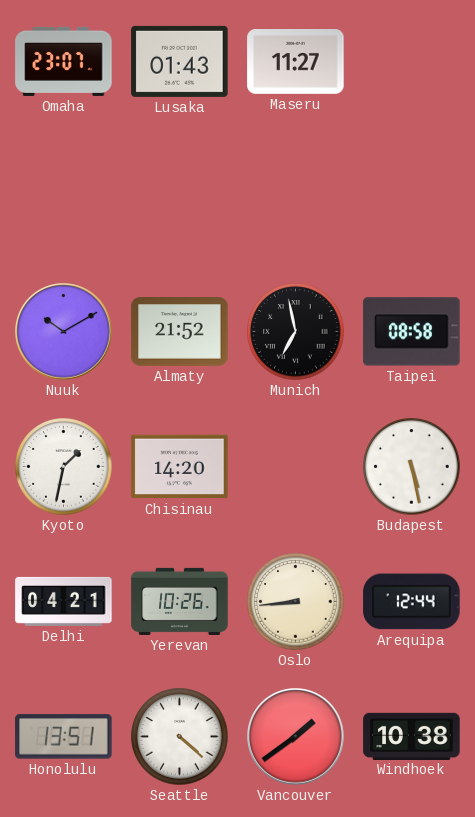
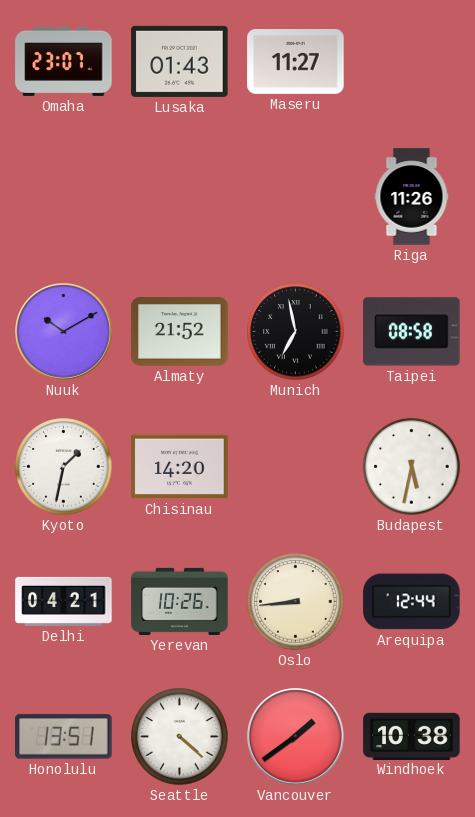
Riga: none -> 11:26
Budapest: 5:28 -> 5:32
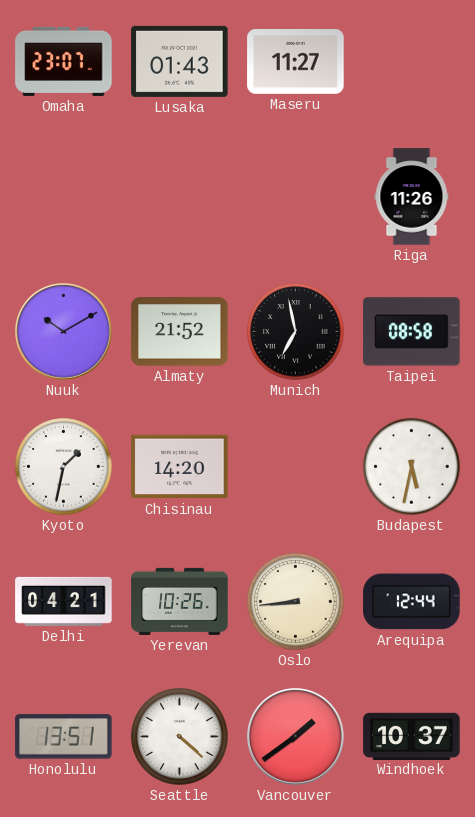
Windhoek: 10:38 -> 10:37
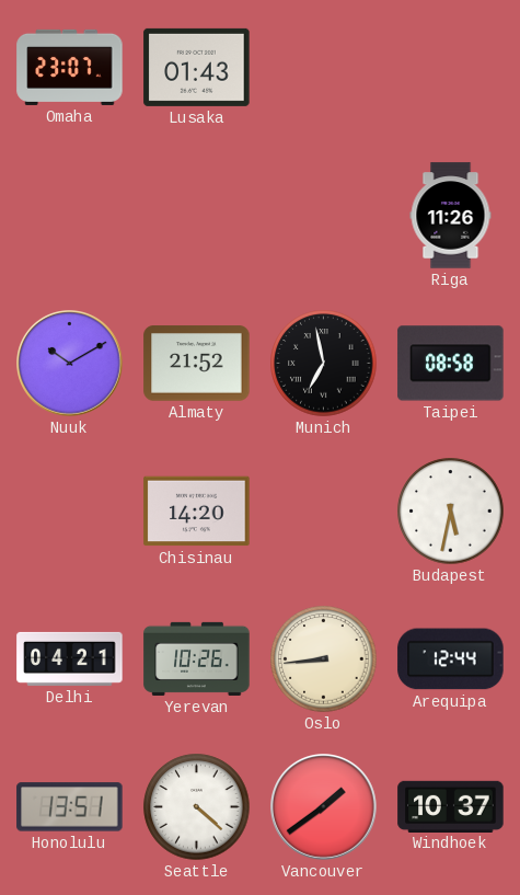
Maseru: 11:27 -> none
Kyoto: 1:32 -> none
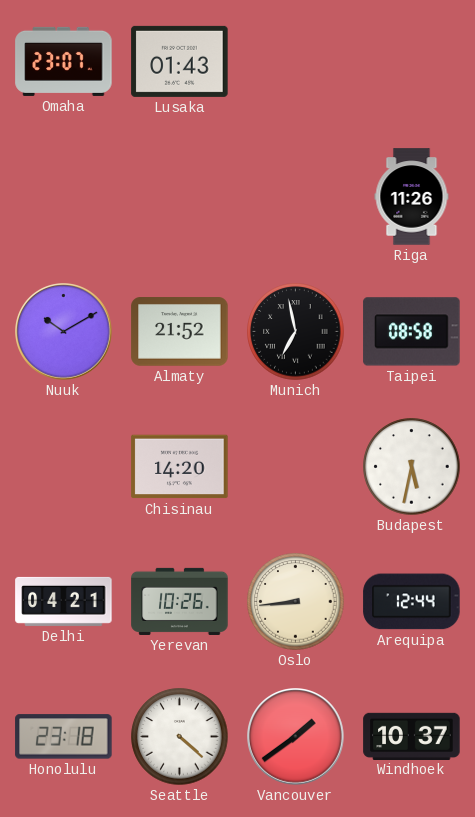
Honolulu: 13:51 -> 23:18
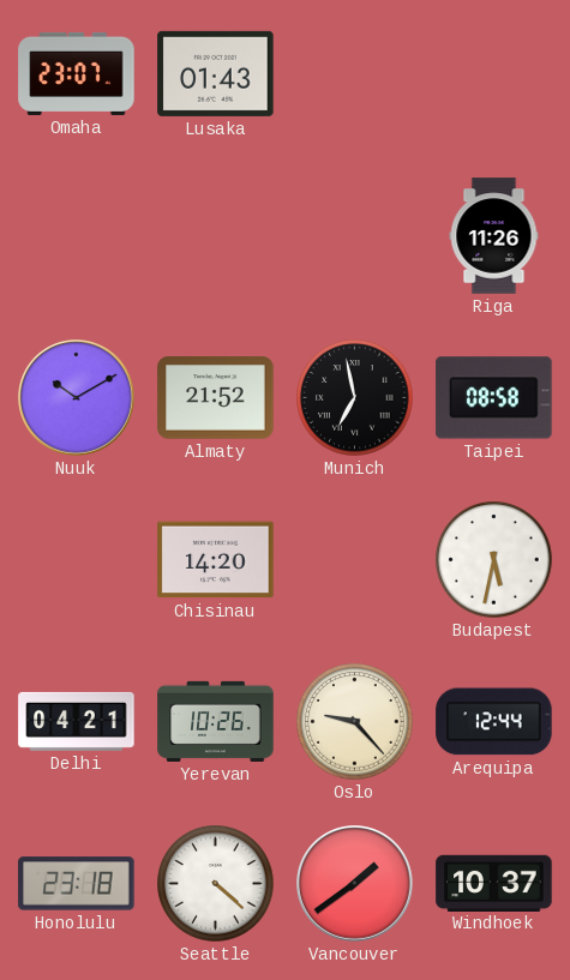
Oslo: 8:44 -> 9:23
